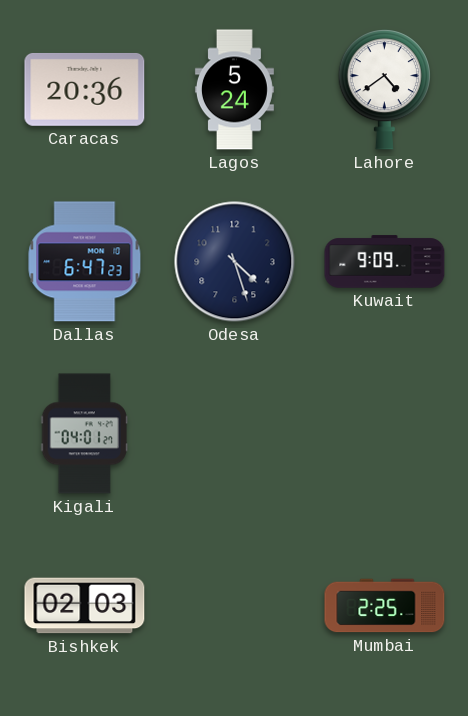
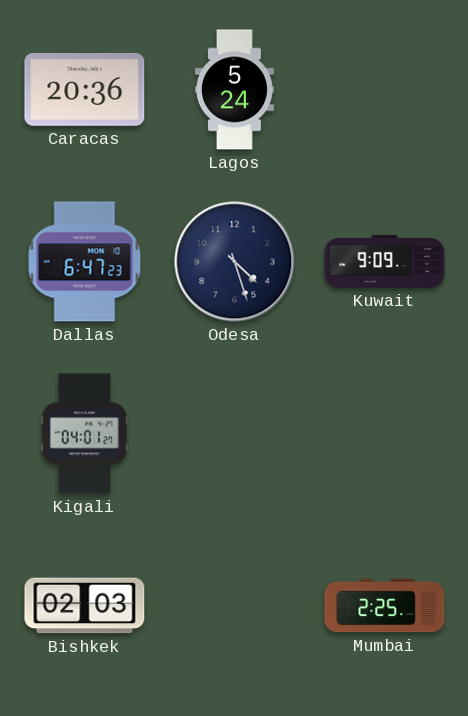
Lahore: 4:39 -> none
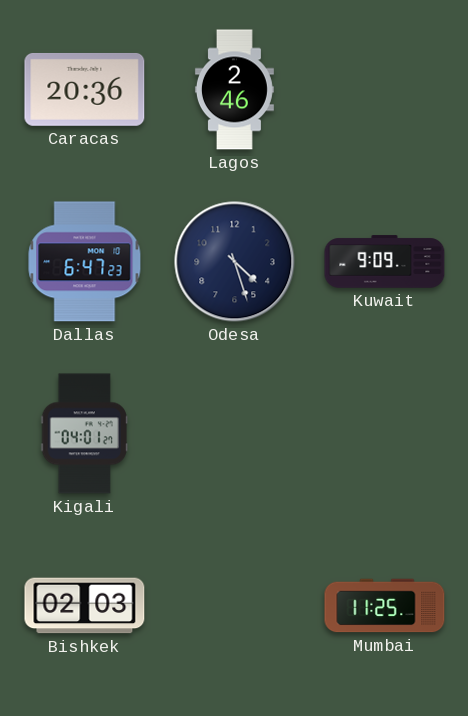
Lagos: 5:24 -> 2:46
Mumbai: 2:25 -> 11:25
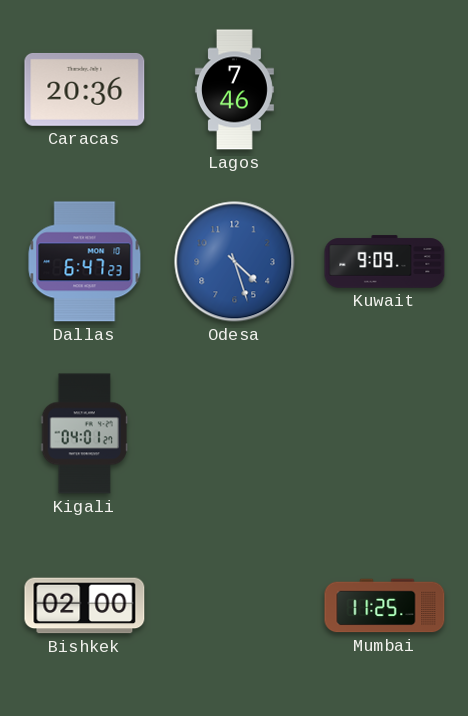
Lagos: 2:46 -> 7:46
Odesa dial: navy -> blue
Bishkek: 02:03 -> 02:00
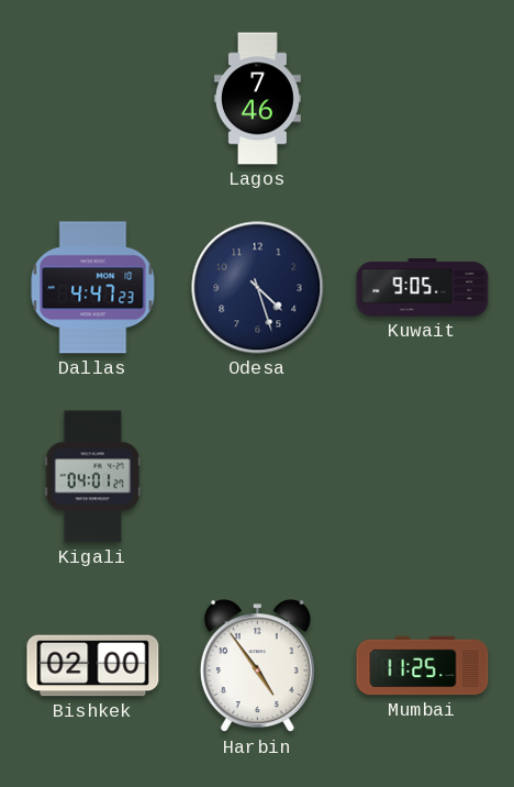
Caracas: 20:36 -> none
Dallas: 6:47 -> 4:47
Odesa dial: blue -> navy
Kuwait: 9:09 -> 9:05
Harbin: none -> 4:54
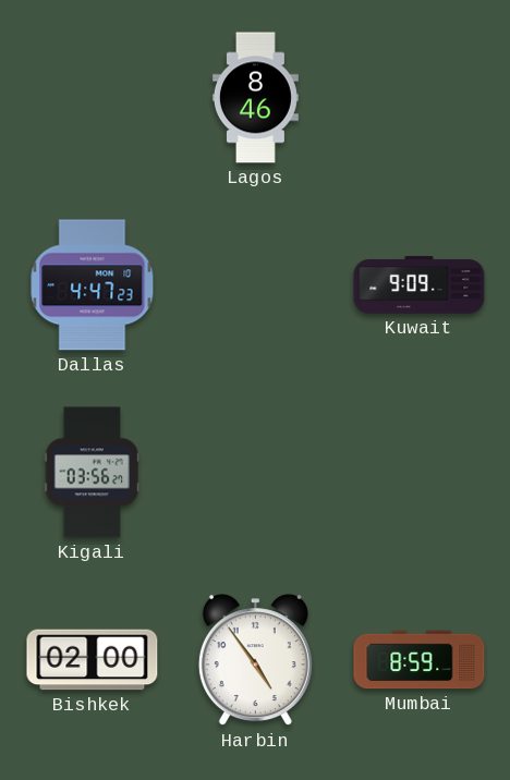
Lagos: 7:46 -> 8:46
Odesa: 4:27 -> none
Kuwait: 9:05 -> 9:09
Kigali: 04:01 -> 03:56
Mumbai: 11:25 -> 8:59
